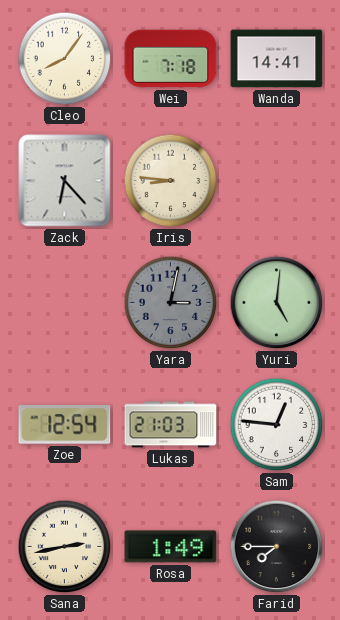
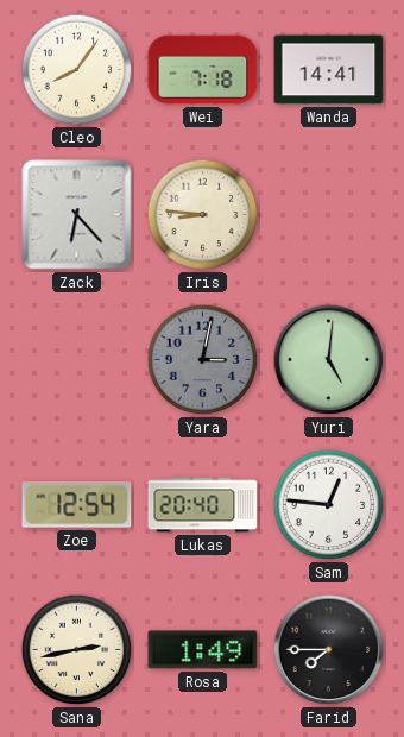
Lukas: 21:03 -> 20:40
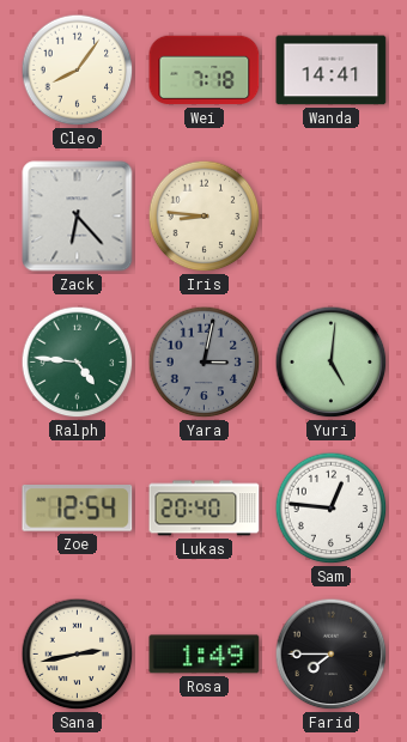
Ralph: none -> 4:46
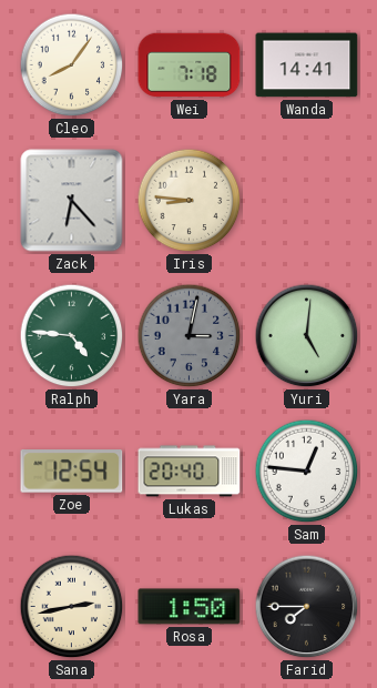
Rosa: 1:49 -> 1:50
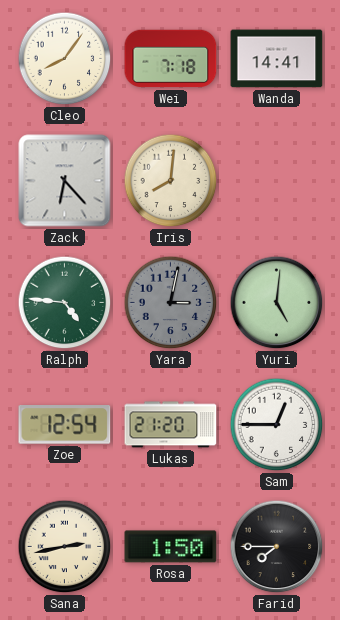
Iris: 8:46 -> 8:01
Lukas: 20:40 -> 21:20
Sam: 12:46 -> 12:45
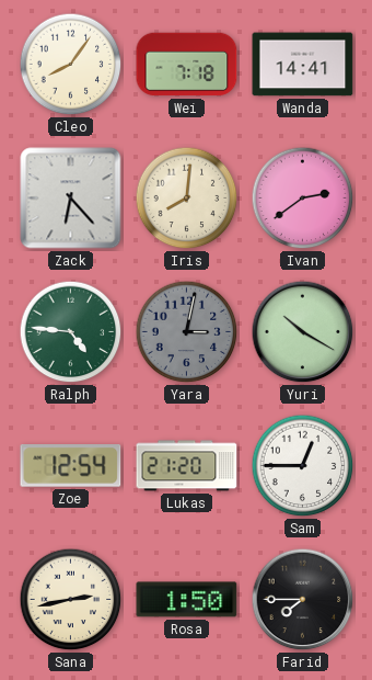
Ivan: none -> 2:39
Yuri: 5:01 -> 10:20
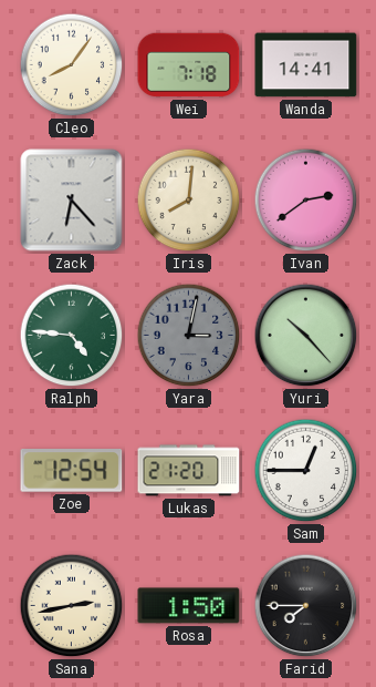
Yuri: 10:20 -> 10:23
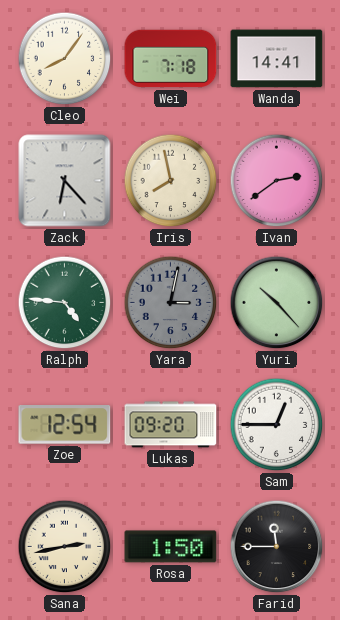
Iris: 8:01 -> 7:58
Lukas: 21:20 -> 09:20
Farid: 7:45 -> 11:45
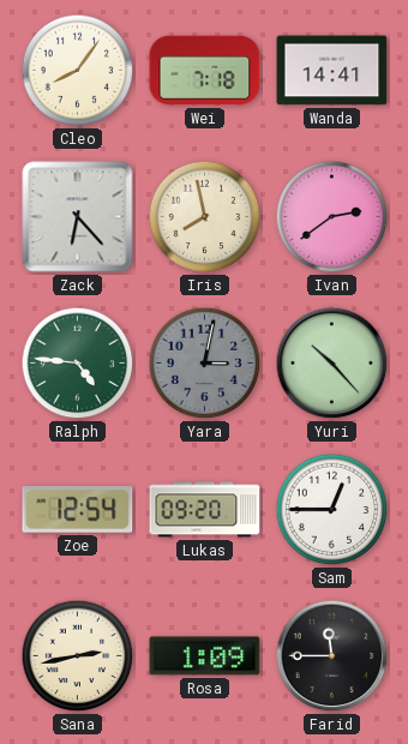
Rosa: 1:50 -> 1:09
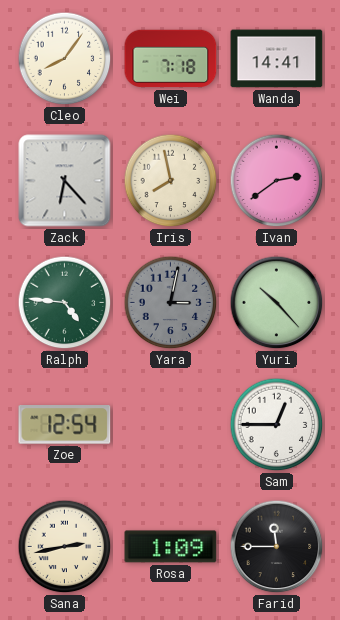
Lukas: 09:20 -> none
